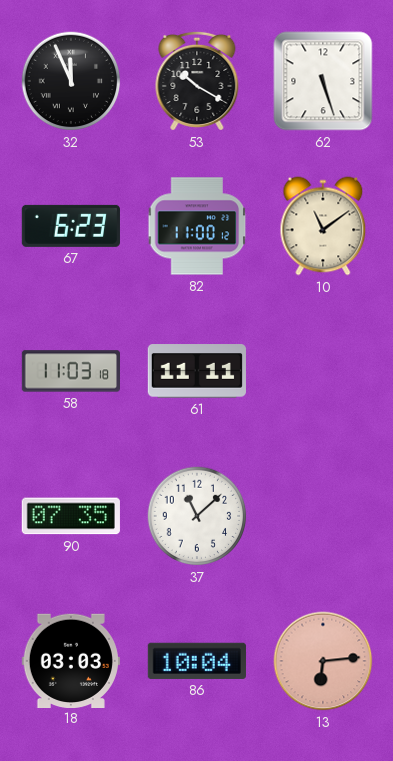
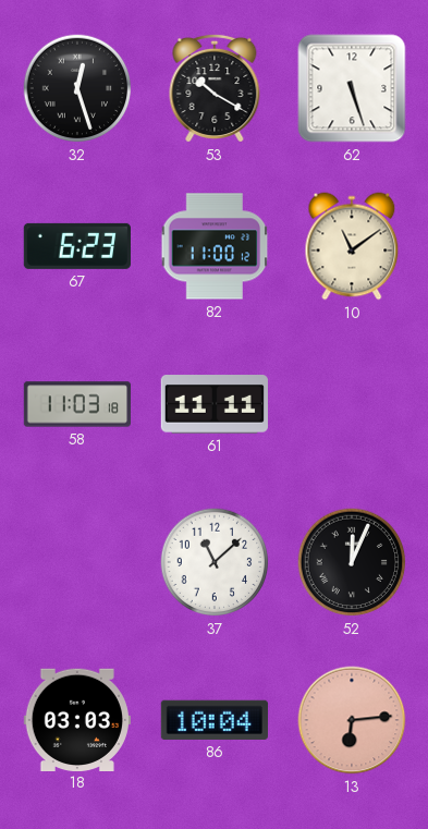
32: 11:56 -> 12:27
90: 07:35 -> none
52: none -> 12:04
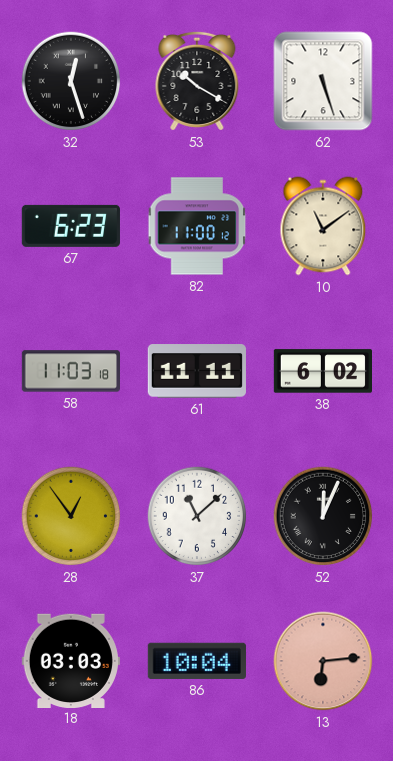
38: none -> 6:02
28: none -> 12:54
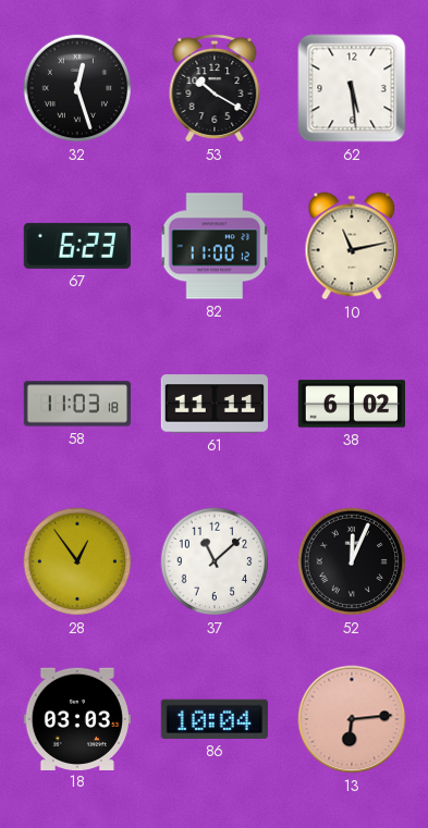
62: 5:27 -> 5:29
10: 11:09 -> 11:13
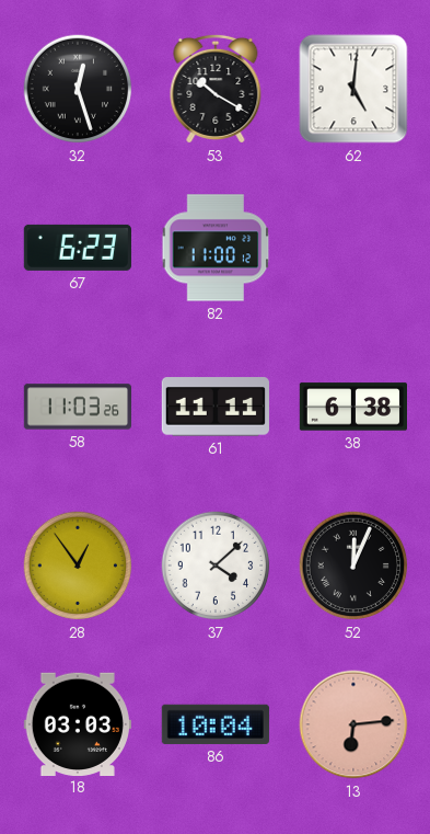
62: 5:29 -> 5:01
10: 11:13 -> none
58: 11:03:18 -> 11:03:26
38: 6:02 -> 6:38
37: 11:08 -> 4:08
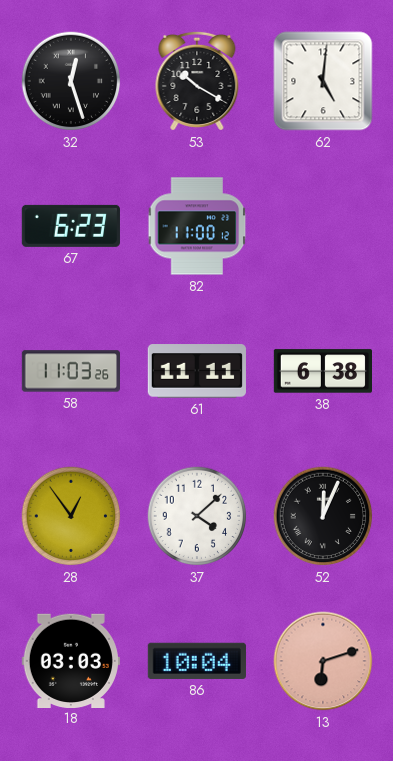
13: 6:14 -> 6:12
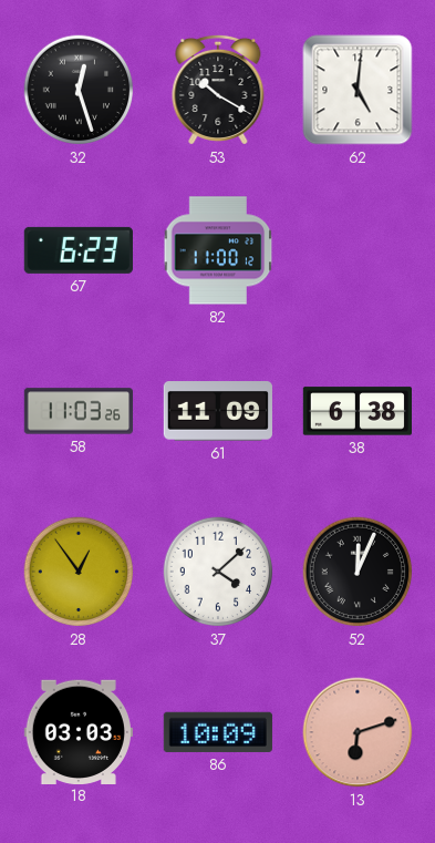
61: 11:11 -> 11:09
86: 10:04 -> 10:09
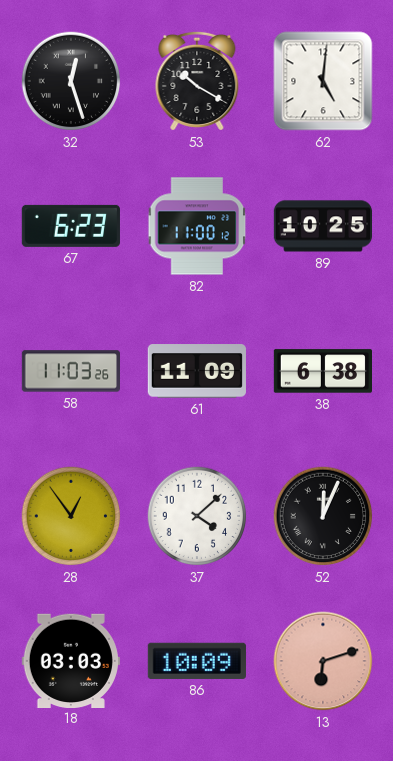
89: none -> 10:25
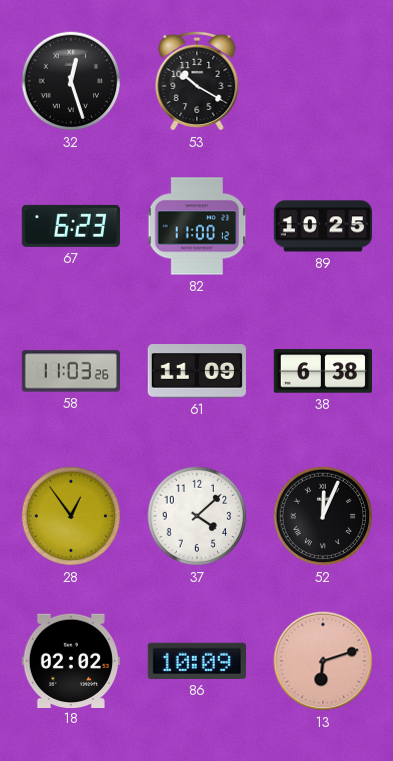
62: 5:01 -> none
18: 03:03 -> 02:02
